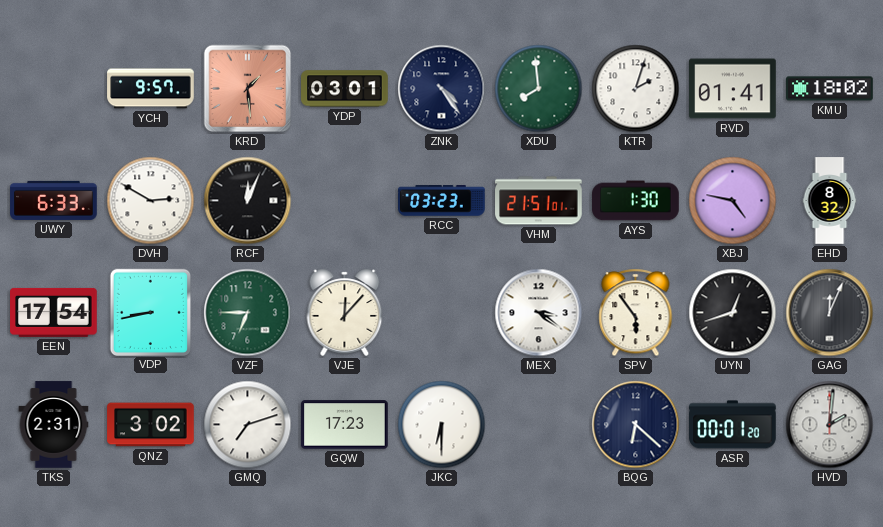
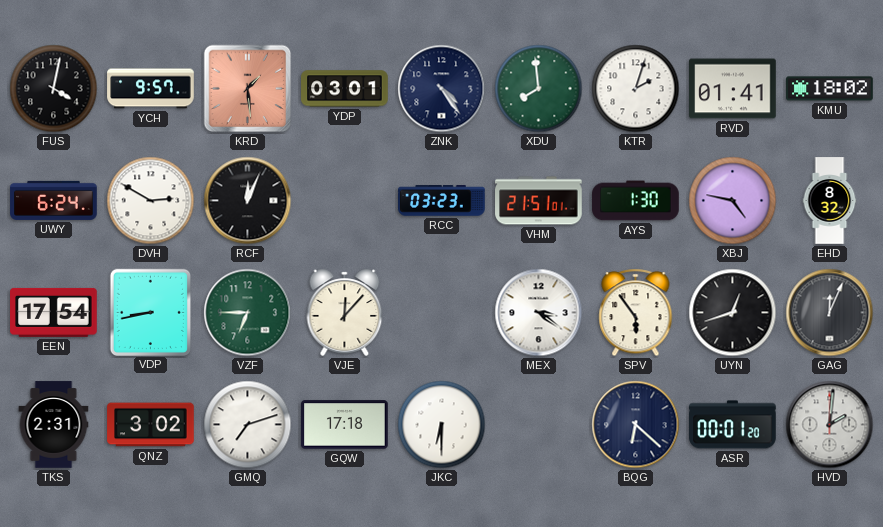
FUS: none -> 4:02
UWY: 6:33 -> 6:24
GQW: 17:23 -> 17:18
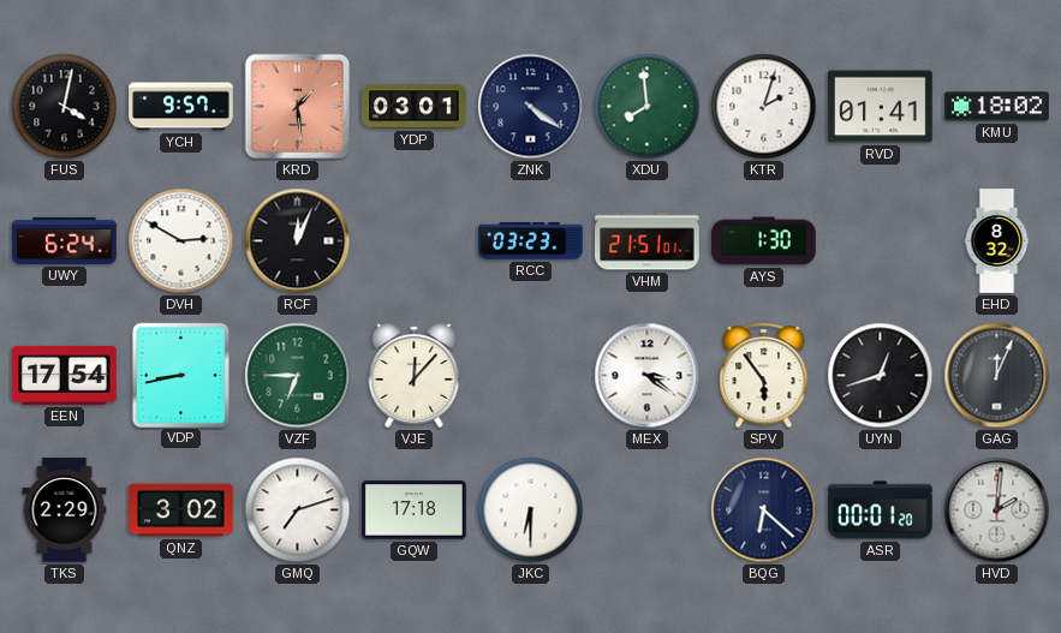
ZNK: 4:24 -> 4:21
XBJ: 4:47 -> none
TKS: 2:31 -> 2:29
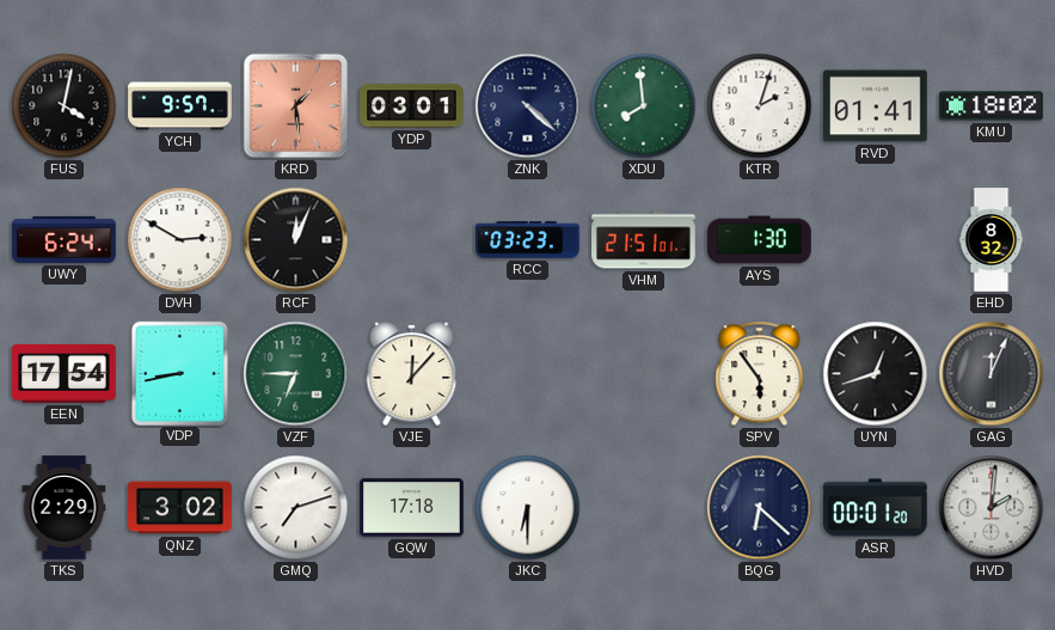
ZNK: 4:21 -> 4:22
MEX: 3:21 -> none
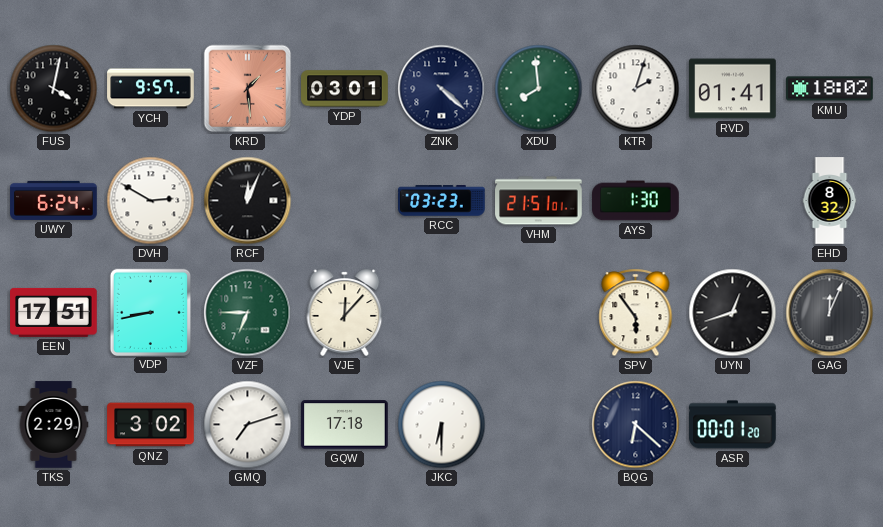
EEN: 17:54 -> 17:51
HVD: 2:01 -> none
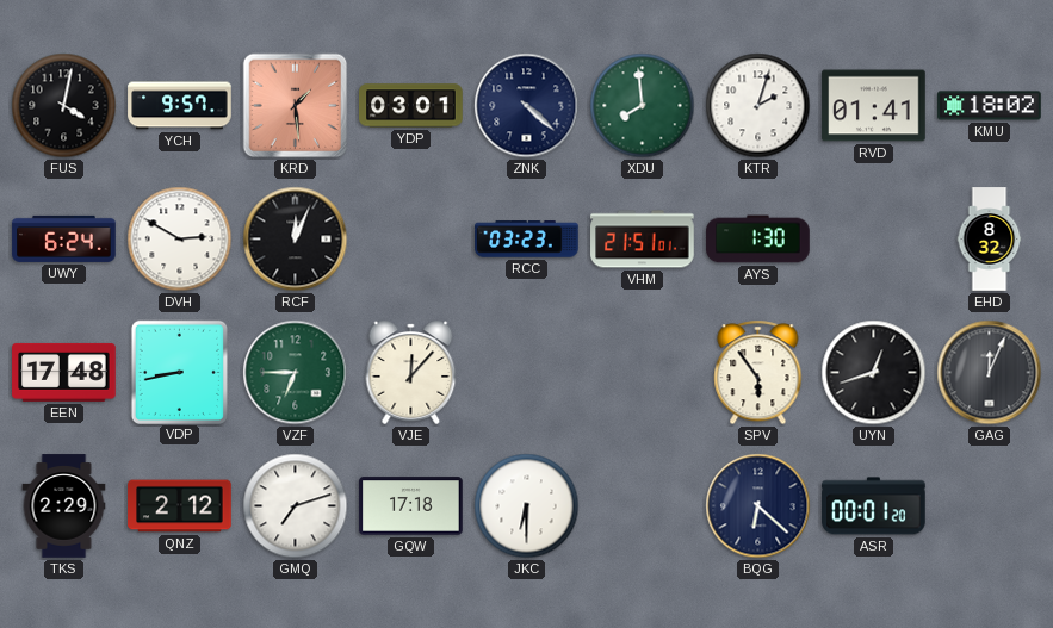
EEN: 17:51 -> 17:48
QNZ: 3:02 -> 2:12
